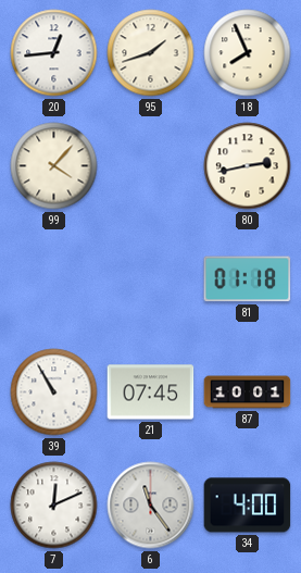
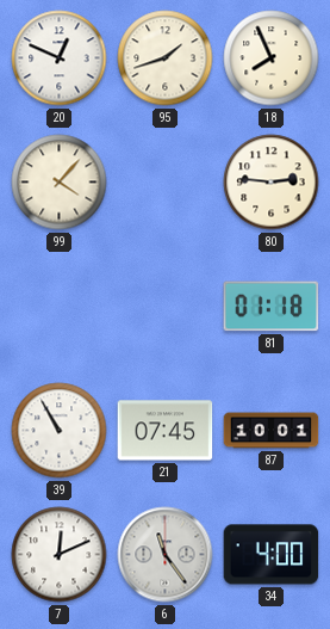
20: 12:44 -> 12:49
80: 2:43 -> 2:46
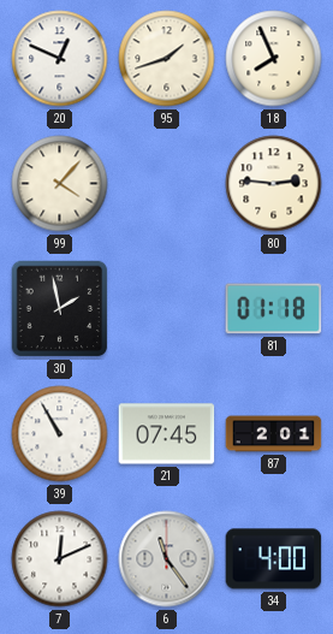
30: none -> 1:58
87: 10:01 -> 2:01
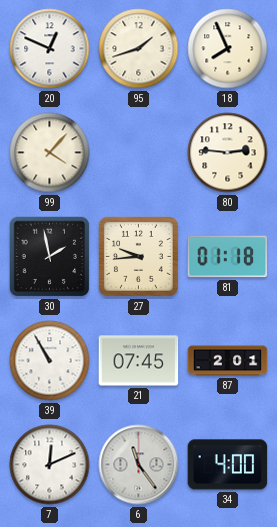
27: none -> 9:44
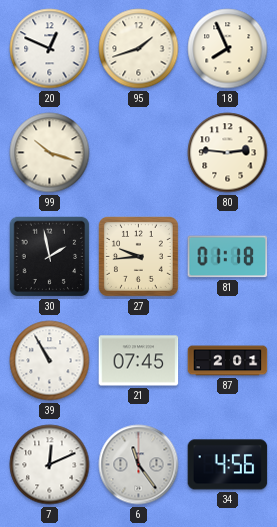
99: 4:07 -> 10:18
34: 4:00 -> 4:56
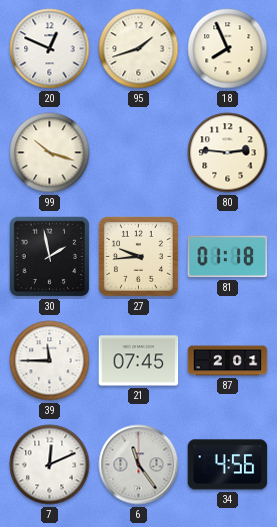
39: 10:55 -> 11:45
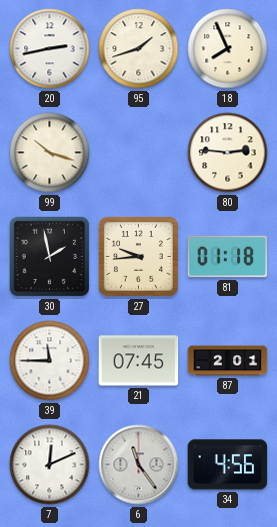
20: 12:49 -> 2:43
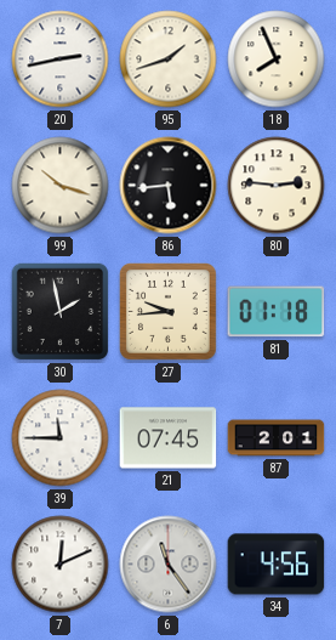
86: none -> 5:44
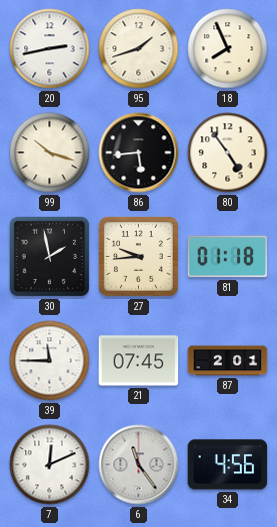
80: 2:46 -> 4:54
